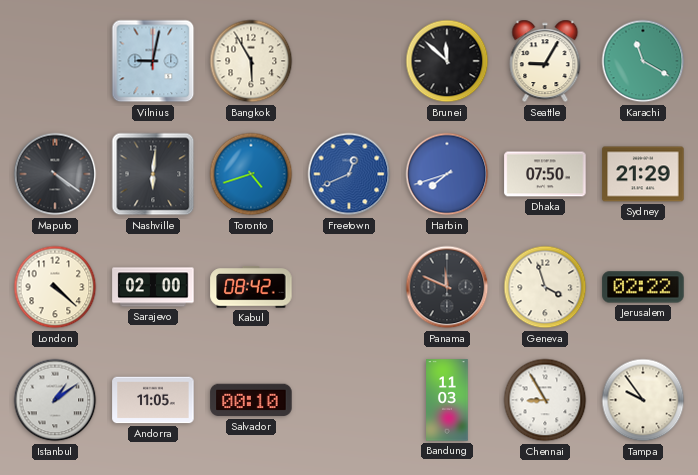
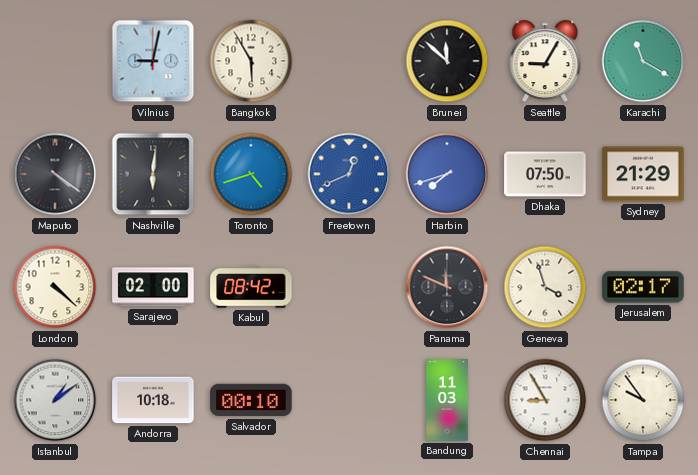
Jerusalem: 02:22 -> 02:17
Andorra: 11:05 -> 10:18
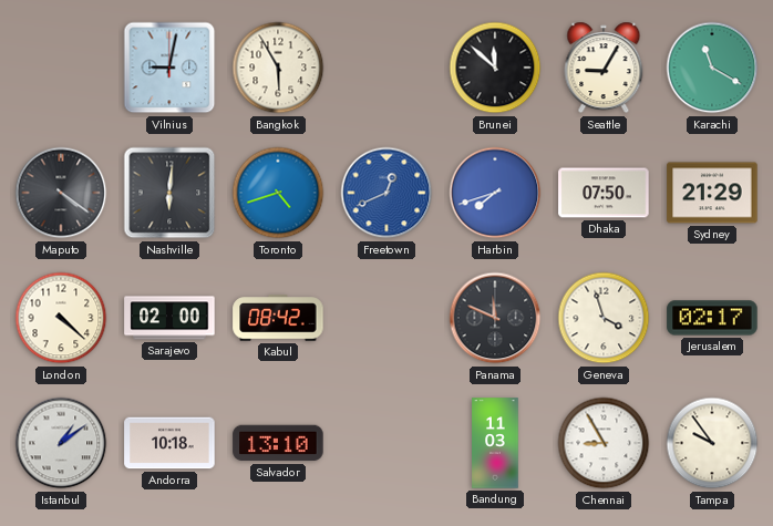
Salvador: 00:10 -> 13:10
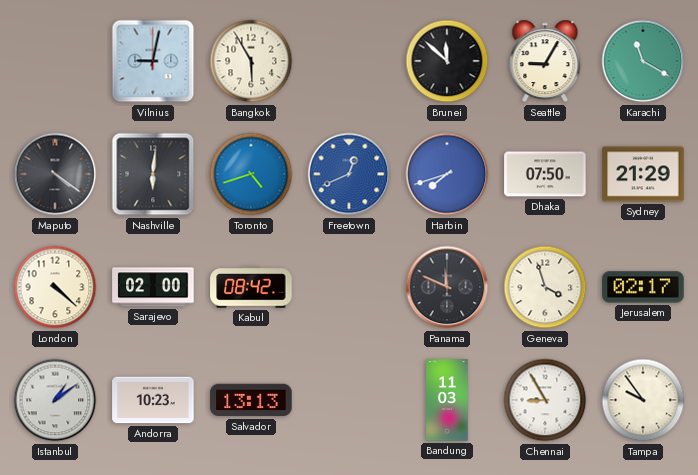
Andorra: 10:18 -> 10:23
Salvador: 13:10 -> 13:13
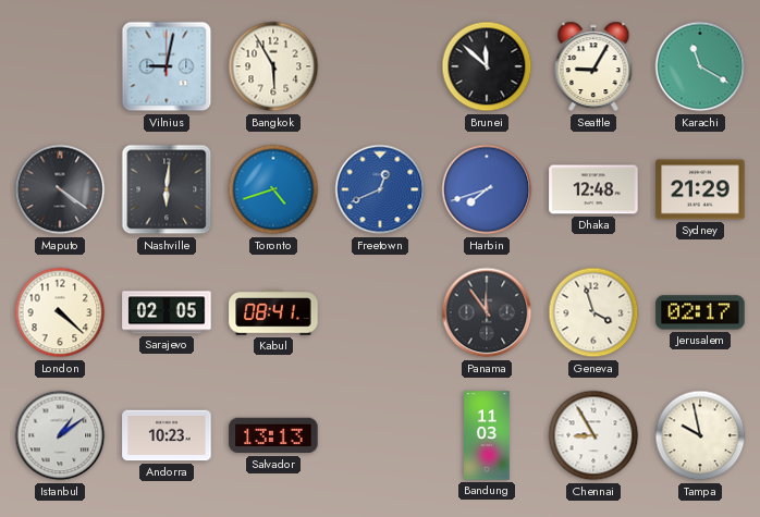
Dhaka: 07:50 -> 12:48
Sarajevo: 02:00 -> 02:05
Kabul: 08:42 -> 08:41
Panama: 11:49 -> 11:54
Tampa: 9:54 -> 9:58
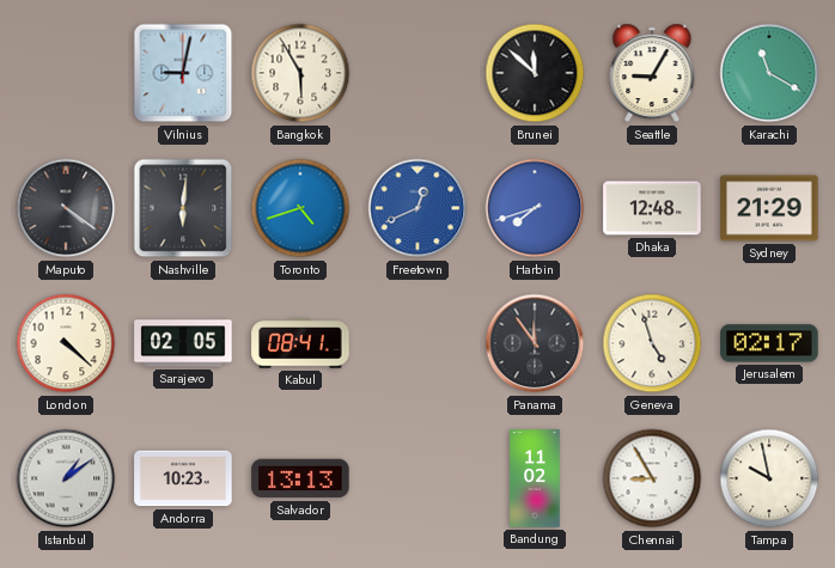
Geneva: 3:57 -> 4:57
Bandung: 11:03 -> 11:02
